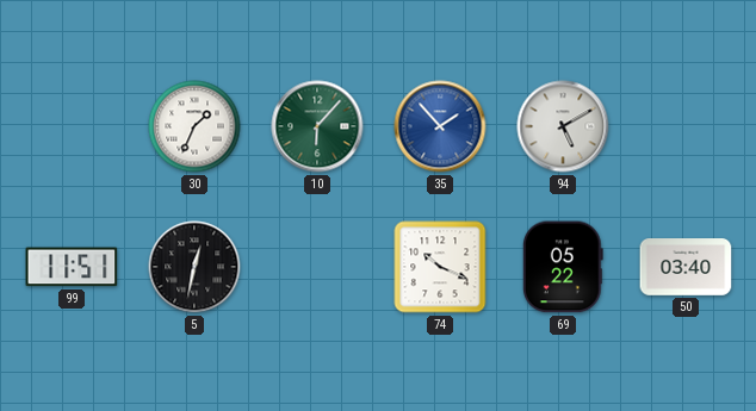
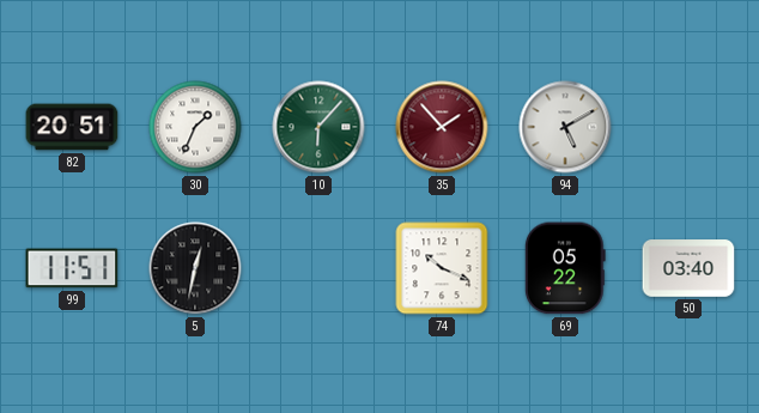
82: none -> 20:51
35 dial: blue -> burgundy
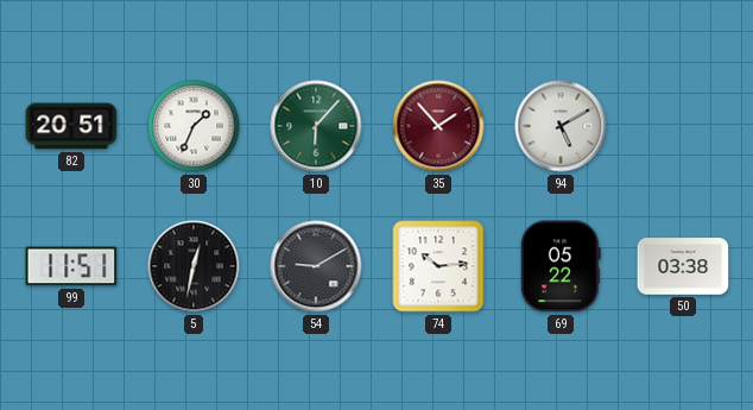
54: none -> 9:10
74: 10:19 -> 10:14
50: 03:40 -> 03:38
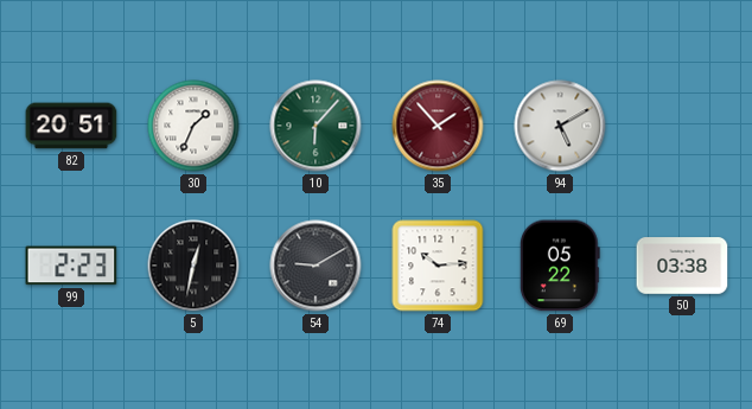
99: 11:51 -> 2:23
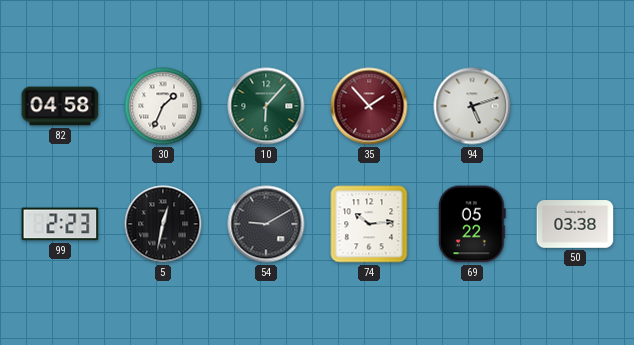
82: 20:51 -> 04:58
94: 5:10 -> 5:12
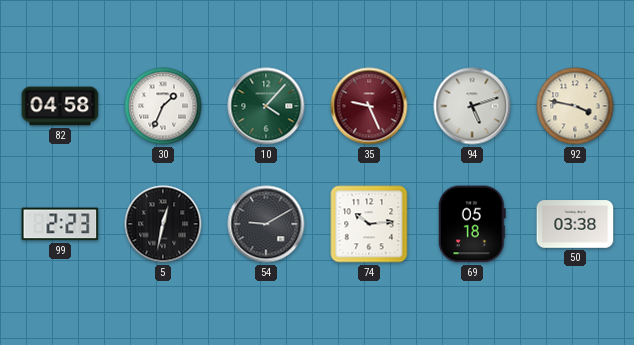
10: 6:07 -> 4:07
35: 1:53 -> 9:26
92: none -> 3:47
69: 05:22 -> 05:18
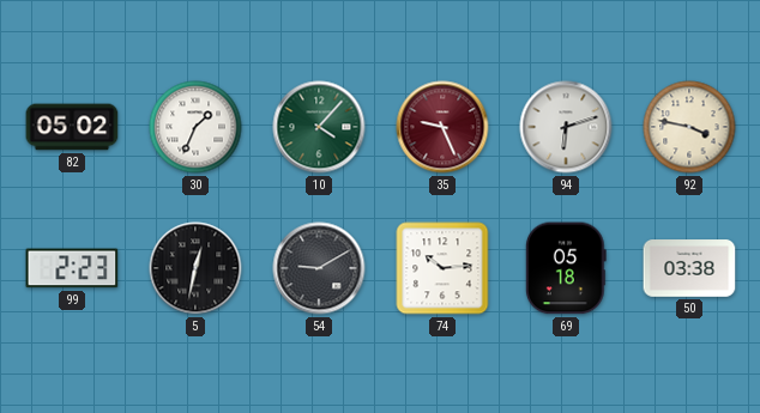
82: 04:58 -> 05:02
94: 5:12 -> 6:12
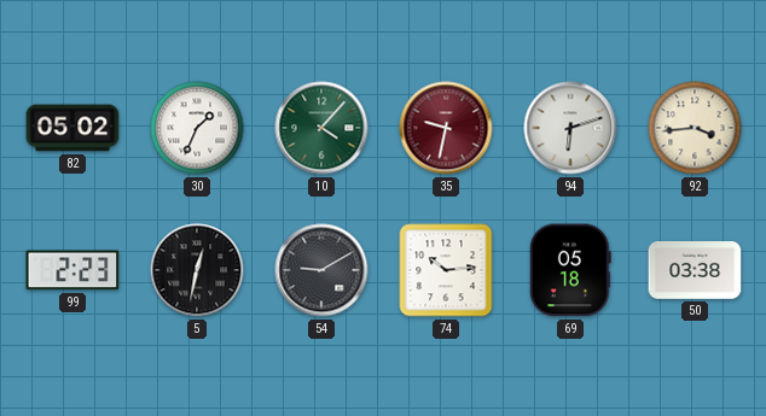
35: 9:26 -> 9:32
92: 3:47 -> 3:44
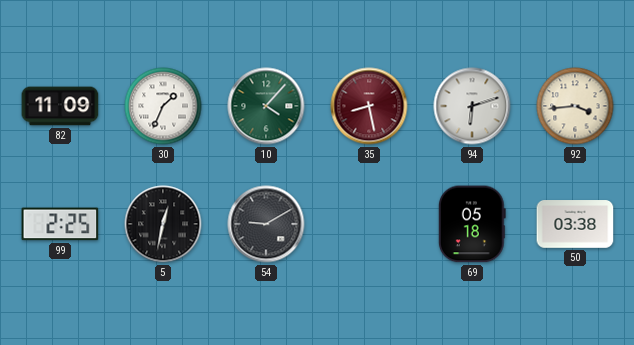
82: 05:02 -> 11:09
35: 9:32 -> 8:28
99: 2:23 -> 2:25
74: 10:14 -> none
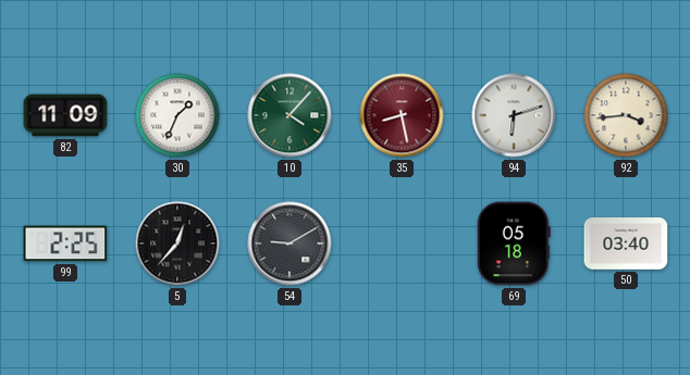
5: 12:32 -> 12:37
50: 03:38 -> 03:40
